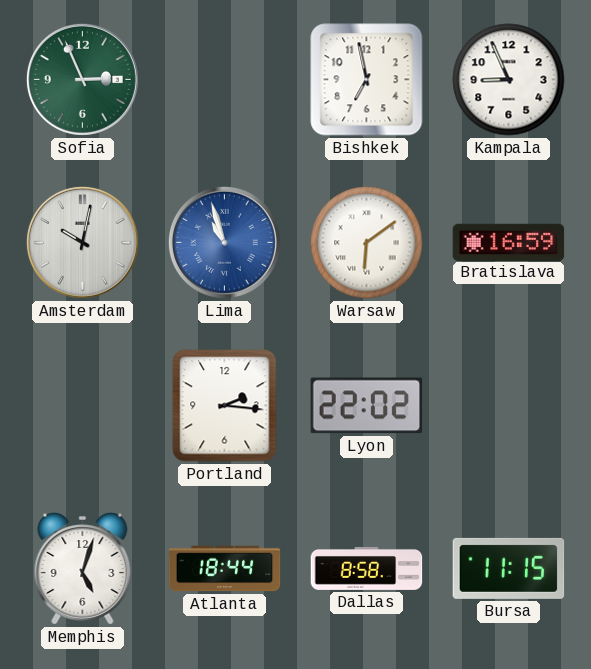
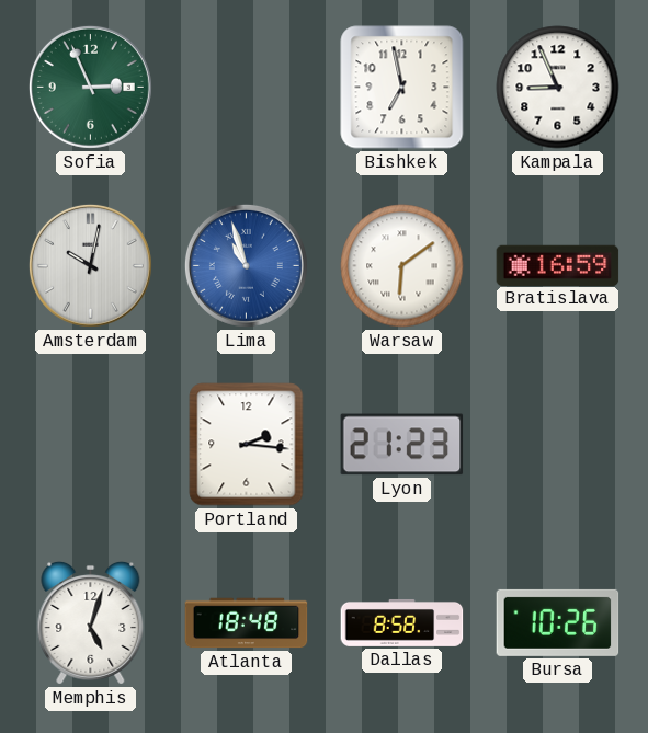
Lyon: 22:02 -> 21:23
Atlanta: 18:44 -> 18:48
Bursa: 11:15 -> 10:26
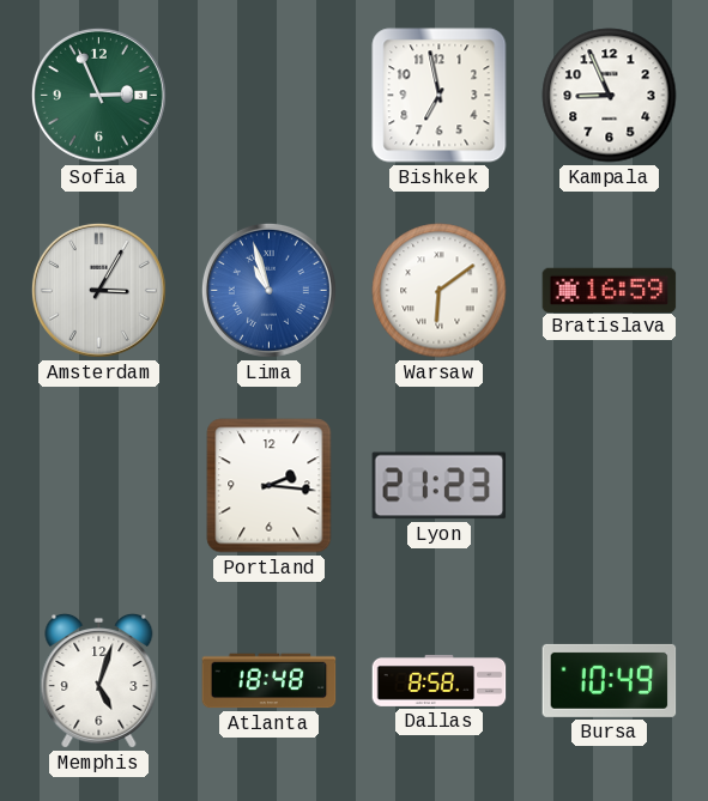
Amsterdam: 10:02 -> 3:05
Bursa: 10:26 -> 10:49
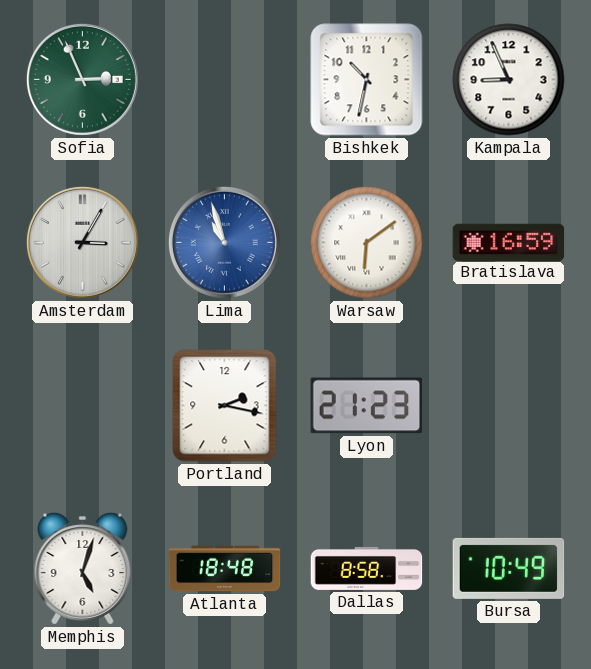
Bishkek: 6:58 -> 10:32
Portland: 2:16 -> 2:17
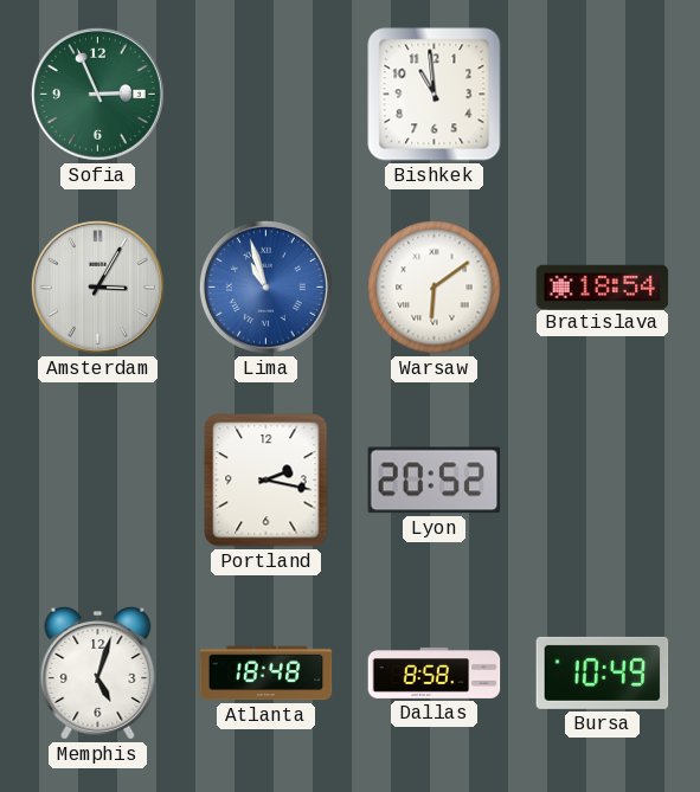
Bishkek: 10:32 -> 10:59
Kampala: 8:56 -> none
Bratislava: 16:59 -> 18:54
Lyon: 21:23 -> 20:52
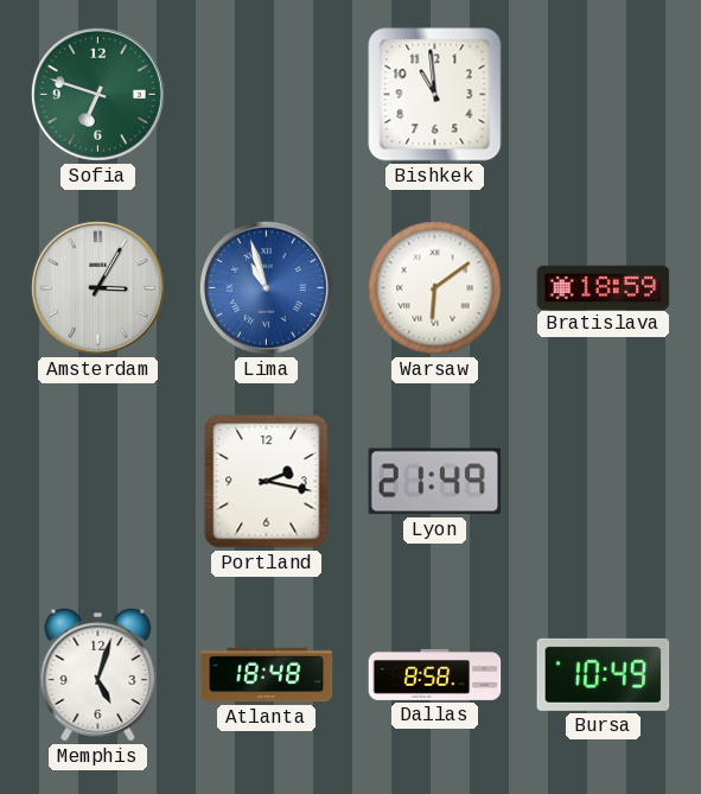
Sofia: 2:56 -> 6:48
Bratislava: 18:54 -> 18:59
Lyon: 20:52 -> 21:49
